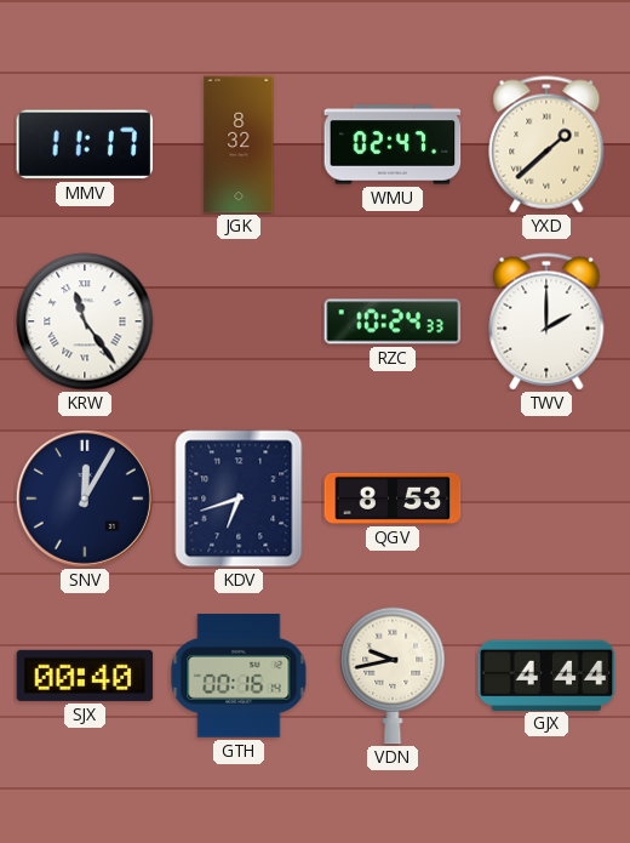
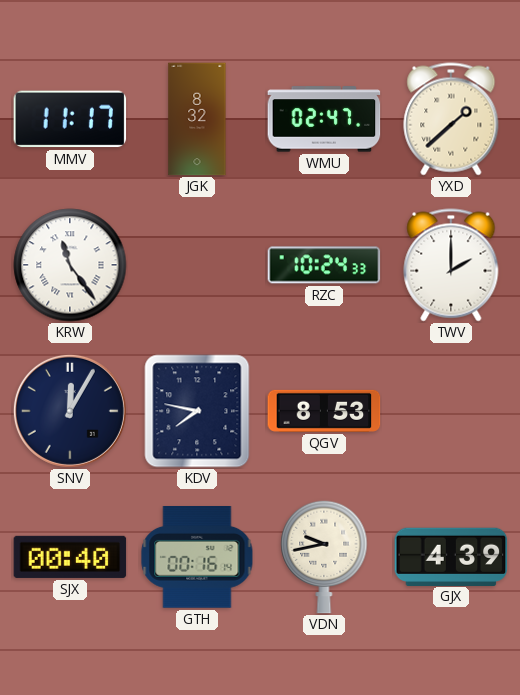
KDV: 6:42 -> 7:47
GJX: 4:44 -> 4:39
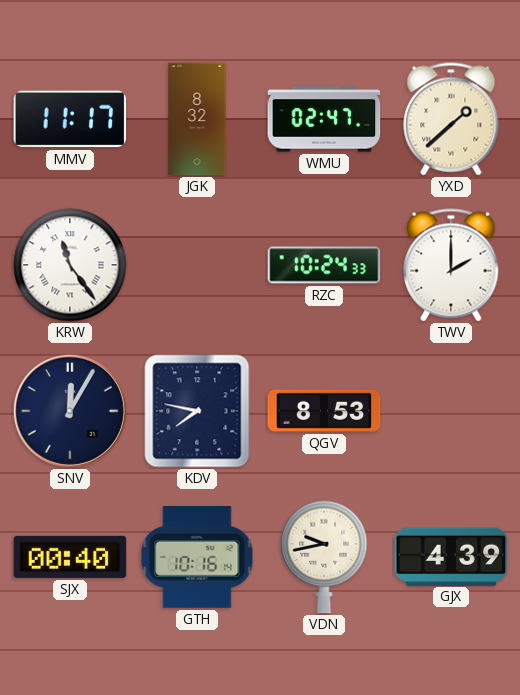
GTH: 00:16 -> 10:16
